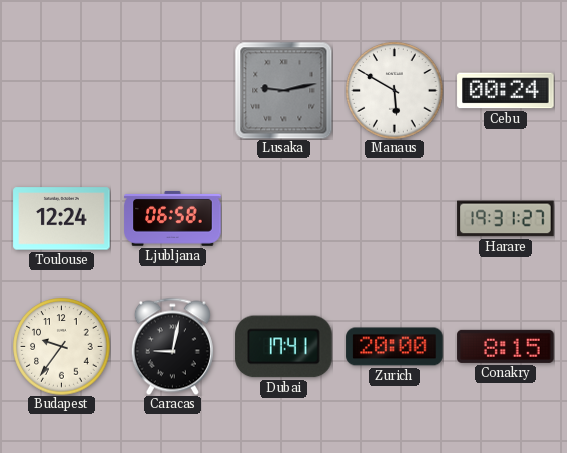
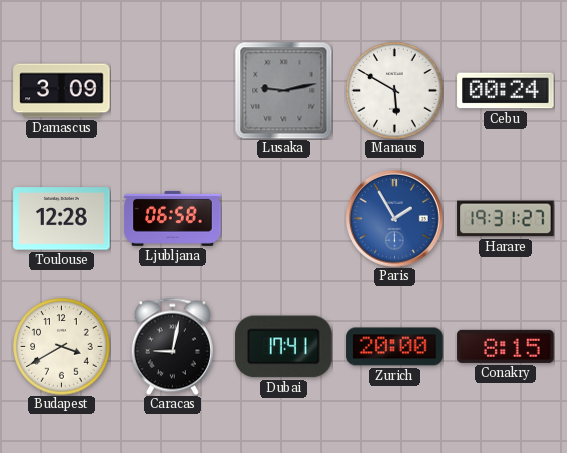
Damascus: none -> 3:09
Toulouse: 12:24 -> 12:28
Paris: none -> 1:55
Budapest: 9:36 -> 3:40
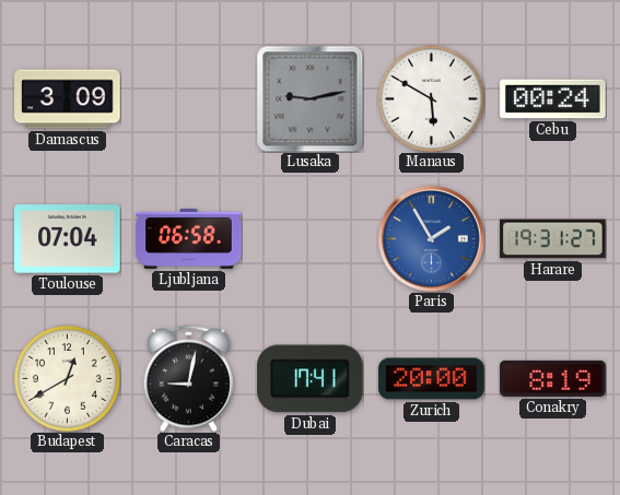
Toulouse: 12:28 -> 07:04
Budapest: 3:40 -> 12:40
Conakry: 8:15 -> 8:19
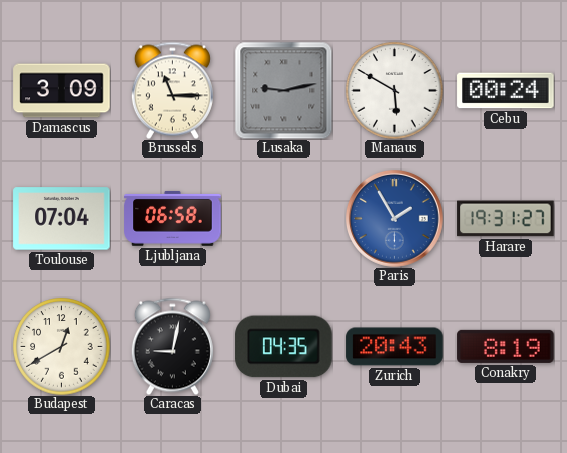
Brussels: none -> 11:15
Dubai: 17:41 -> 04:35
Zurich: 20:00 -> 20:43
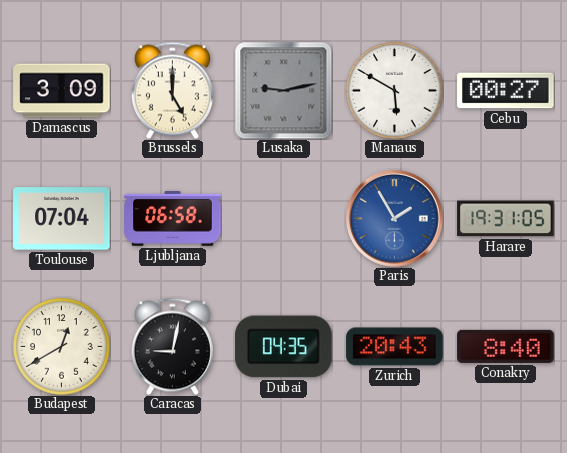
Brussels: 11:15 -> 5:00
Cebu: 00:24 -> 00:27
Harare: 19:31:27 -> 19:31:05
Conakry: 8:19 -> 8:40
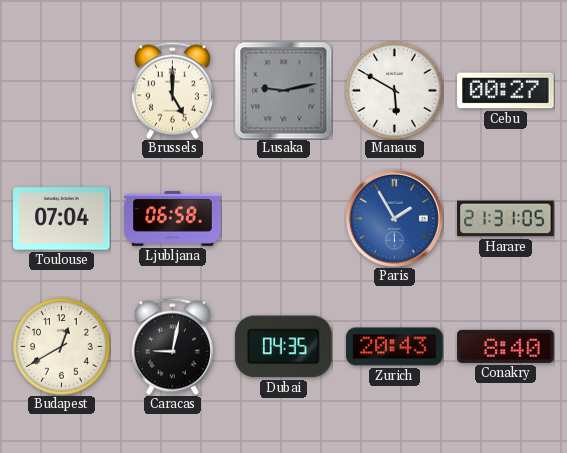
Damascus: 3:09 -> none
Harare: 19:31 -> 21:31
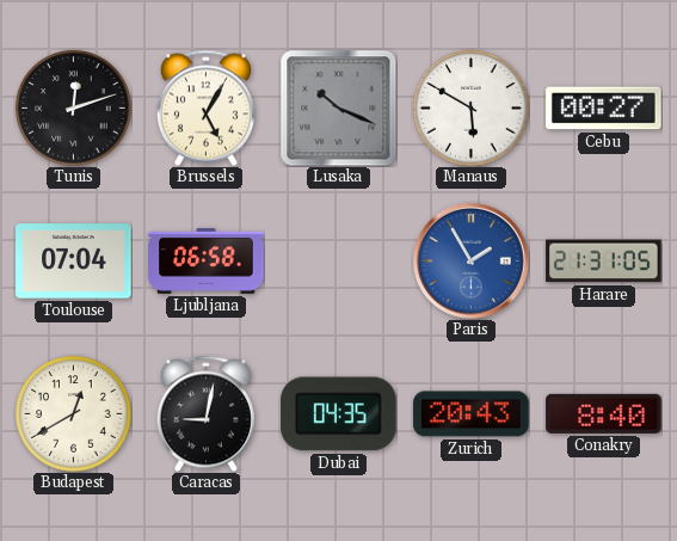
Tunis: none -> 12:12
Brussels: 5:00 -> 5:05
Lusaka: 9:13 -> 10:19
